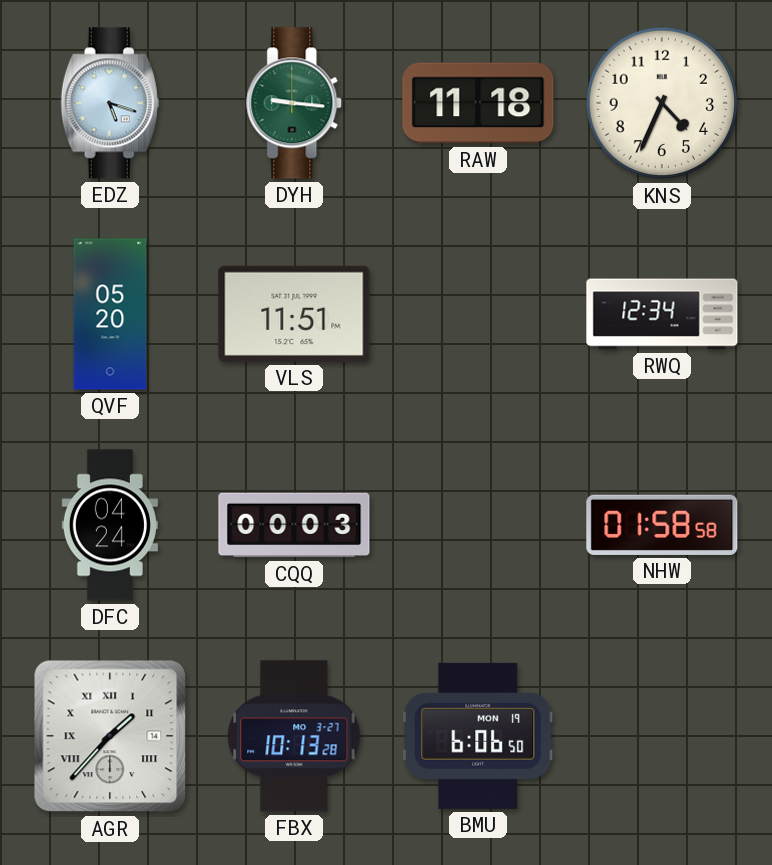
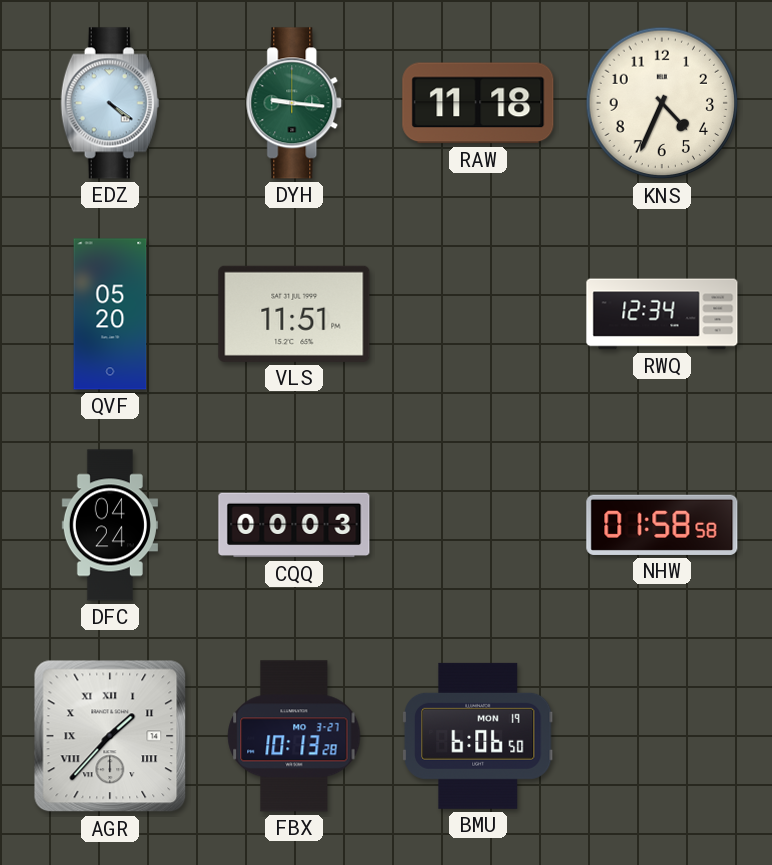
EDZ: 5:18 -> 4:21
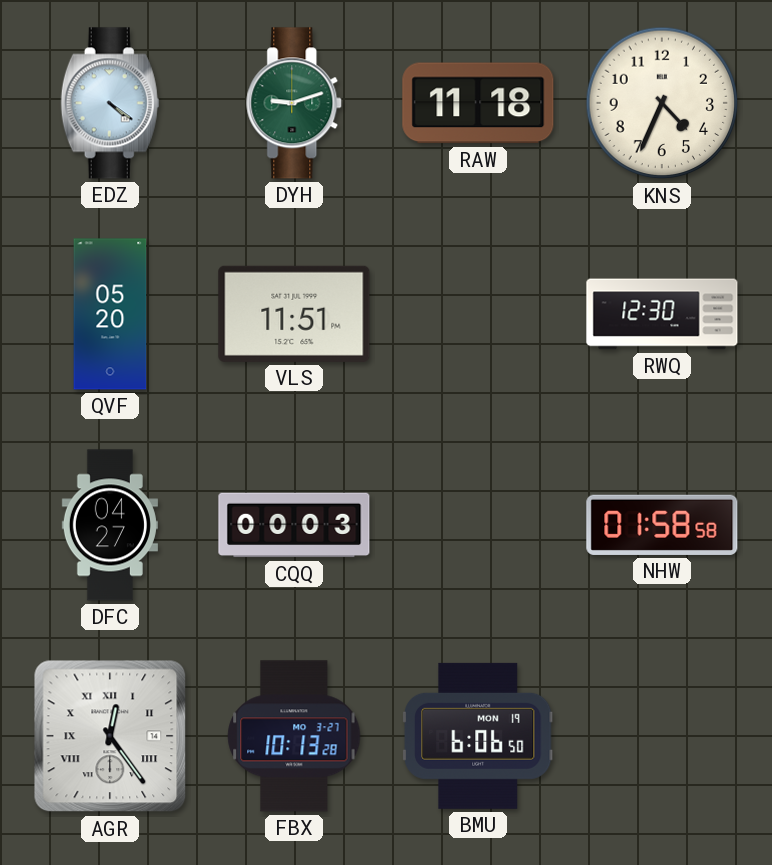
DYH: 9:16 -> 9:12
RWQ: 12:34 -> 12:30
DFC: 04:24 -> 04:27
AGR: 1:37 -> 12:24
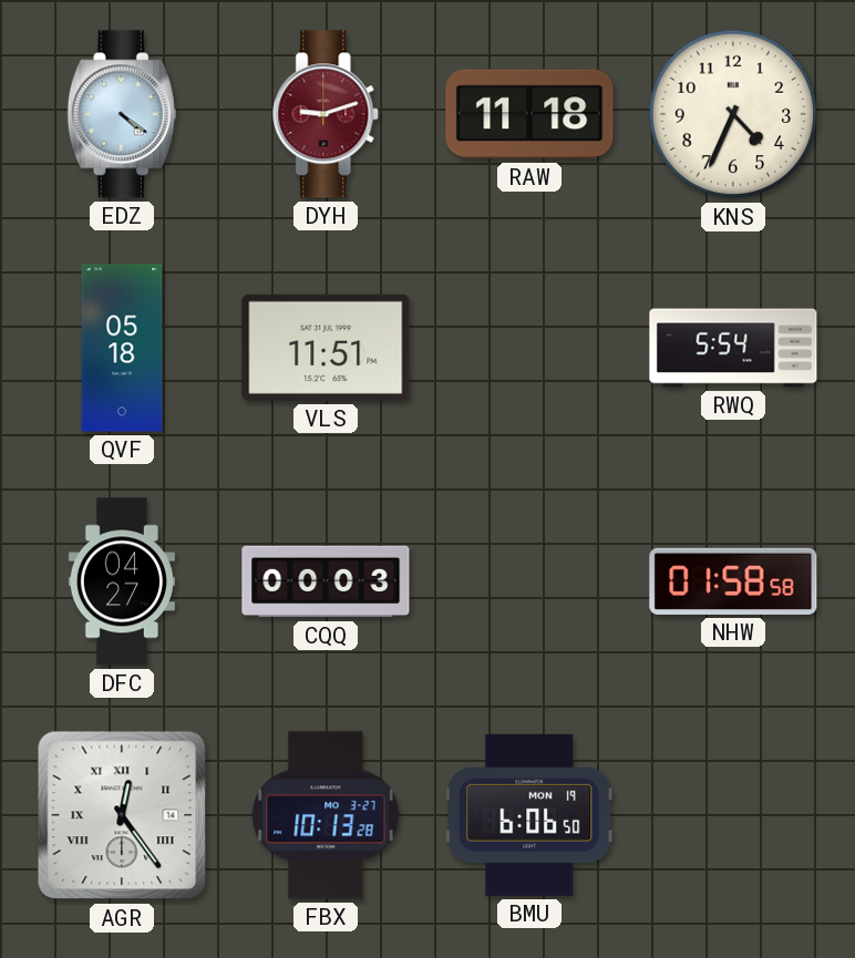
DYH dial: green -> burgundy
QVF: 05:20 -> 05:18
RWQ: 12:30 -> 5:54
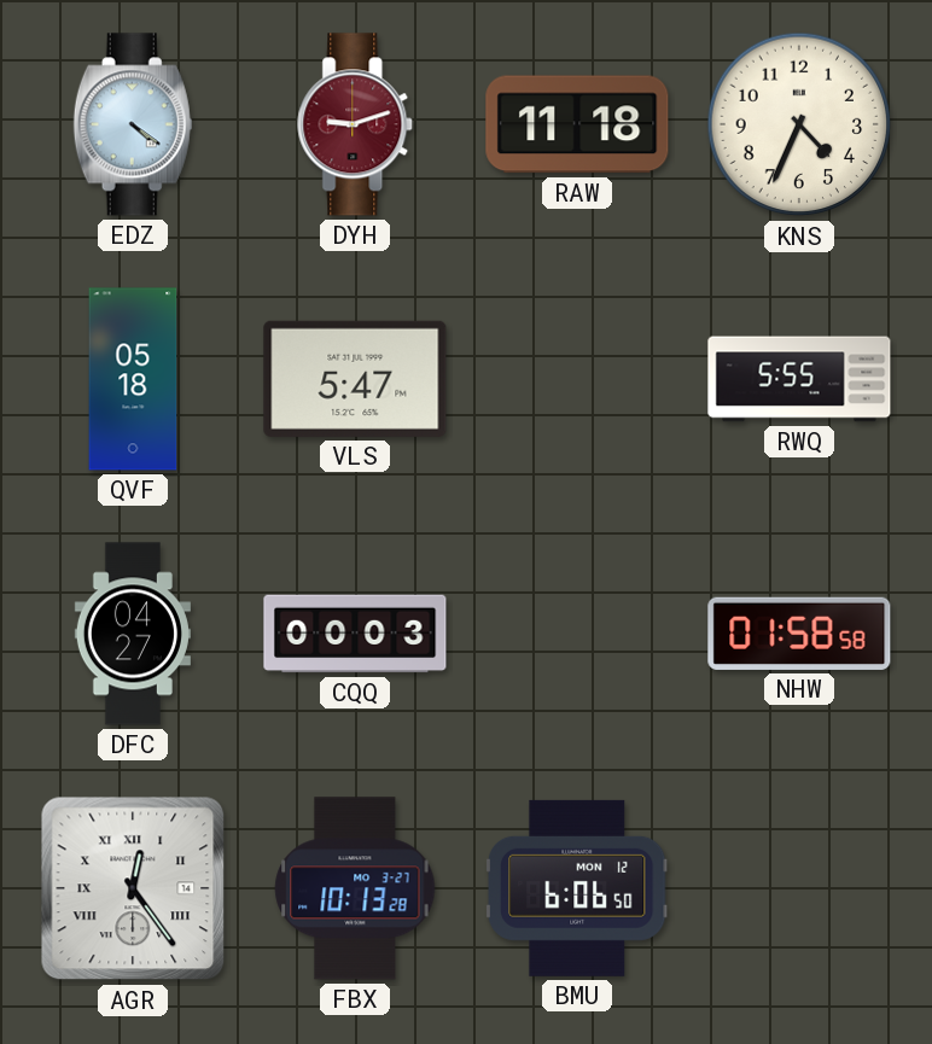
VLS: 11:51 -> 5:47
RWQ: 5:54 -> 5:55
BMU date: MON 19 -> MON 12
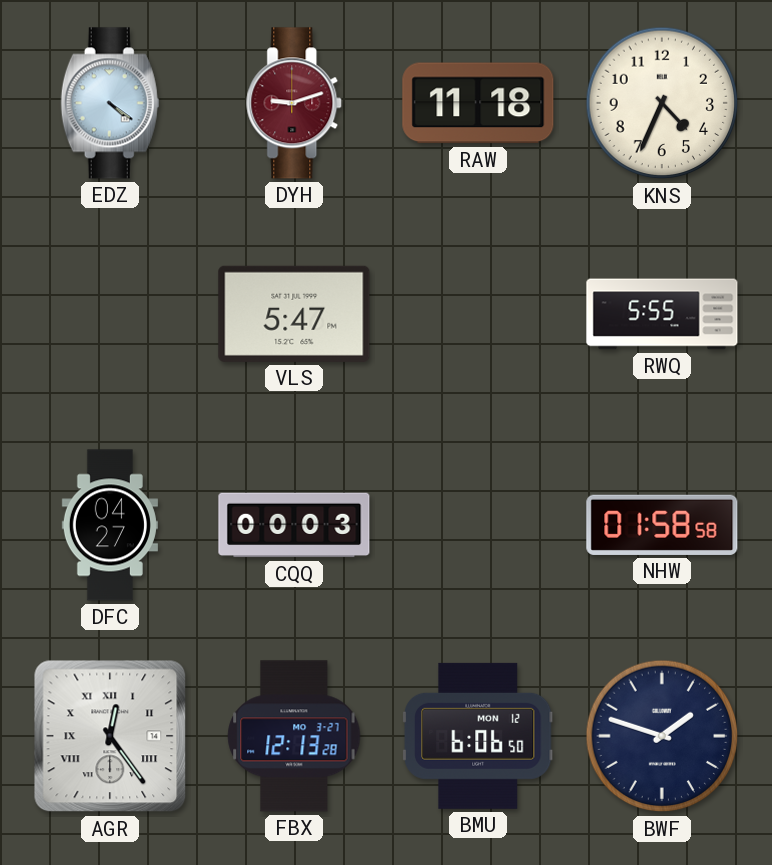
QVF: 05:18 -> none
FBX: 10:13 -> 12:13
BWF: none -> 1:48
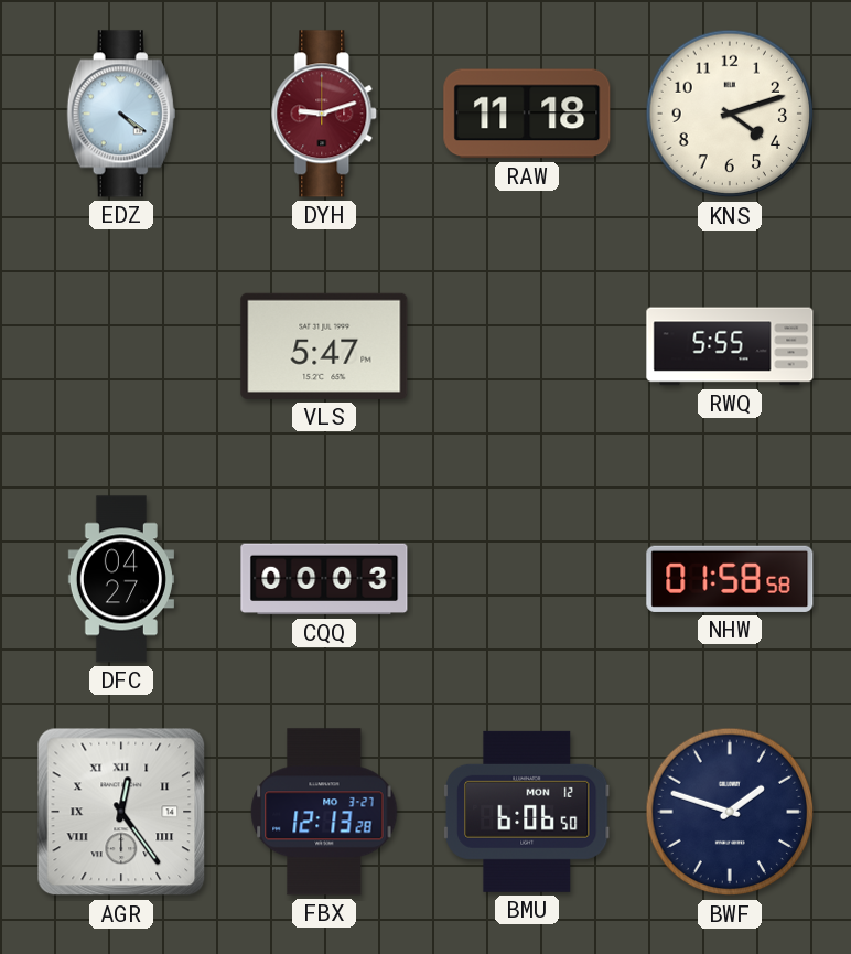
KNS: 4:34 -> 4:12
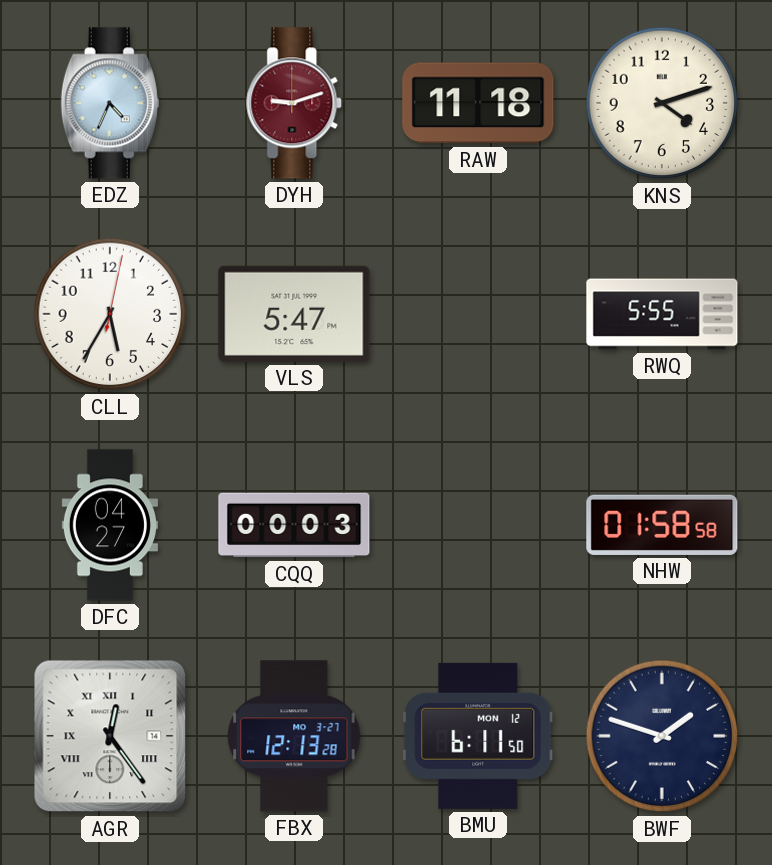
EDZ: 4:21 -> 4:34
CLL: none -> 5:35
BMU: 6:06 -> 6:11
